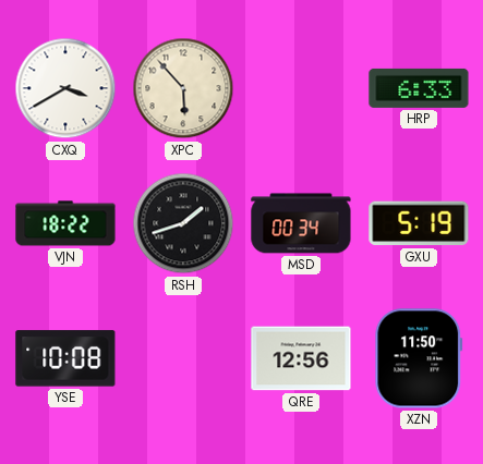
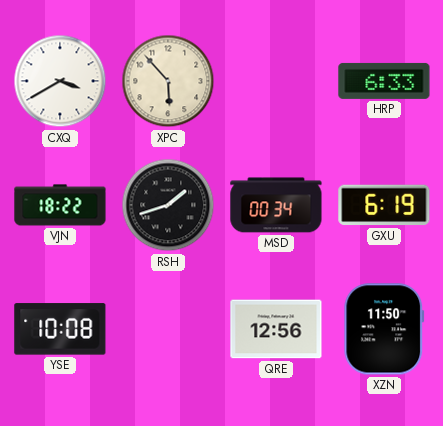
GXU: 5:19 -> 6:19
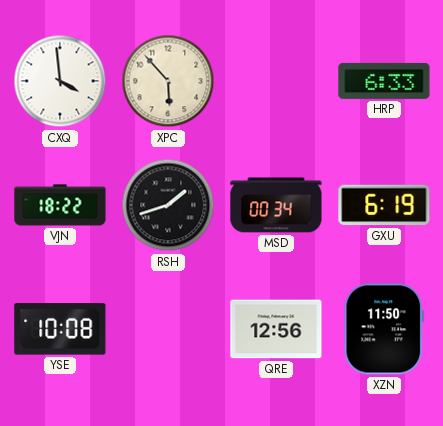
CXQ: 3:40 -> 3:59
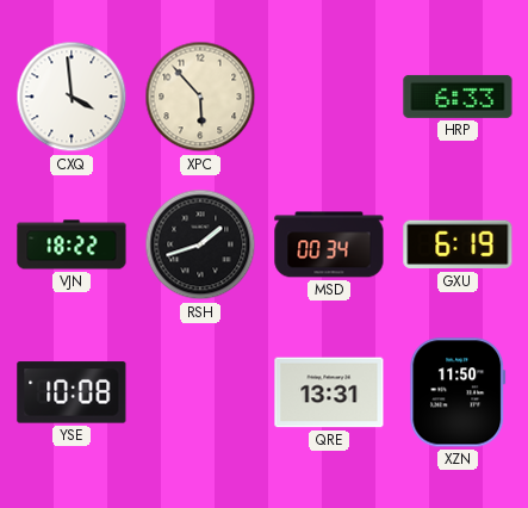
QRE: 12:56 -> 13:31
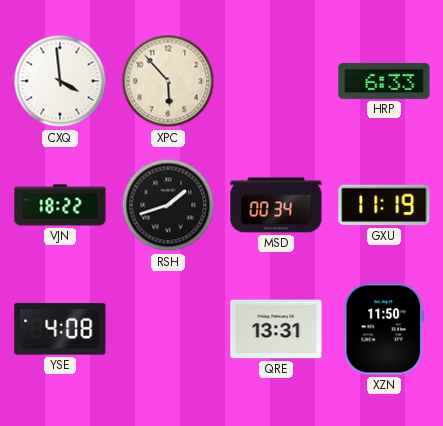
GXU: 6:19 -> 11:19
YSE: 10:08 -> 4:08
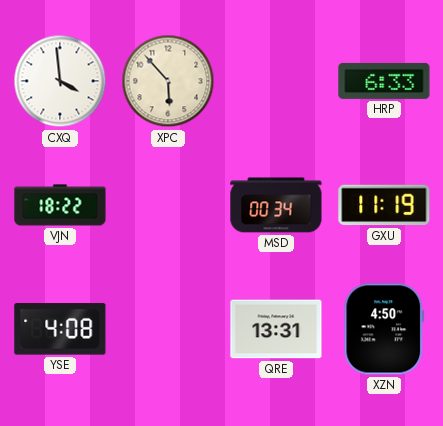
RSH: 1:42 -> none
XZN: 11:50 -> 4:50
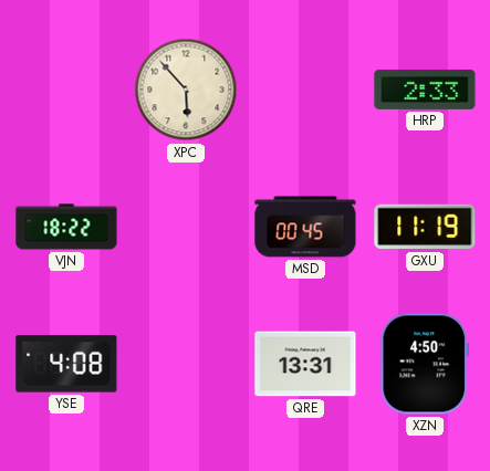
CXQ: 3:59 -> none
HRP: 6:33 -> 2:33
MSD: 00:34 -> 00:45
